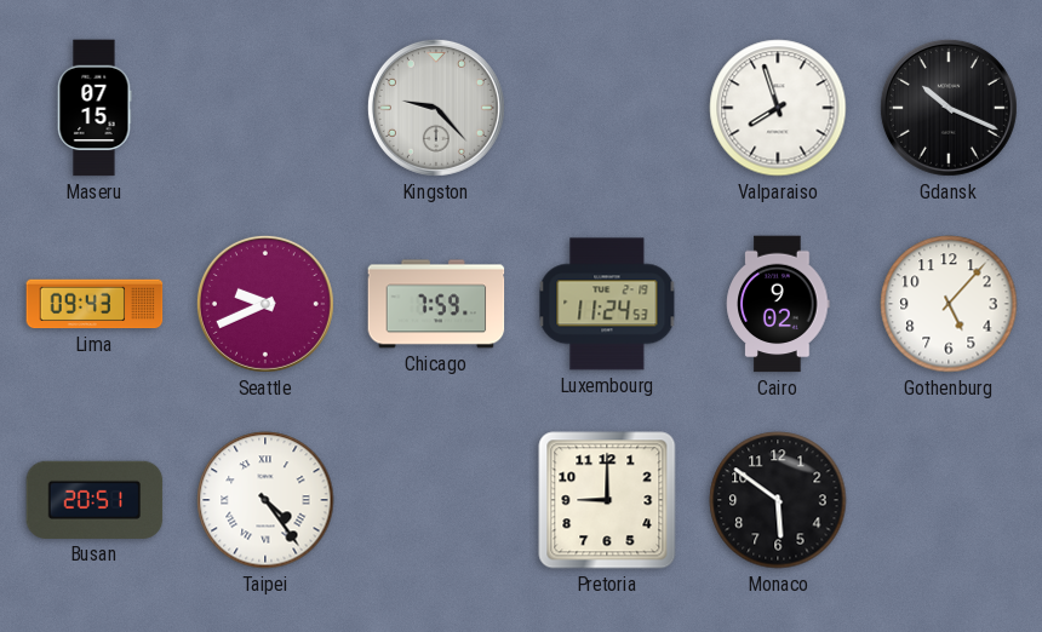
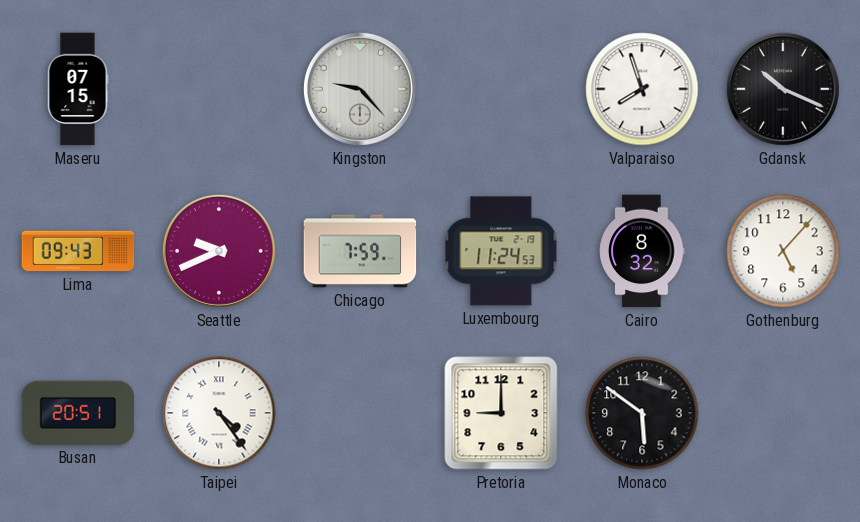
Cairo: 9:02 -> 8:32
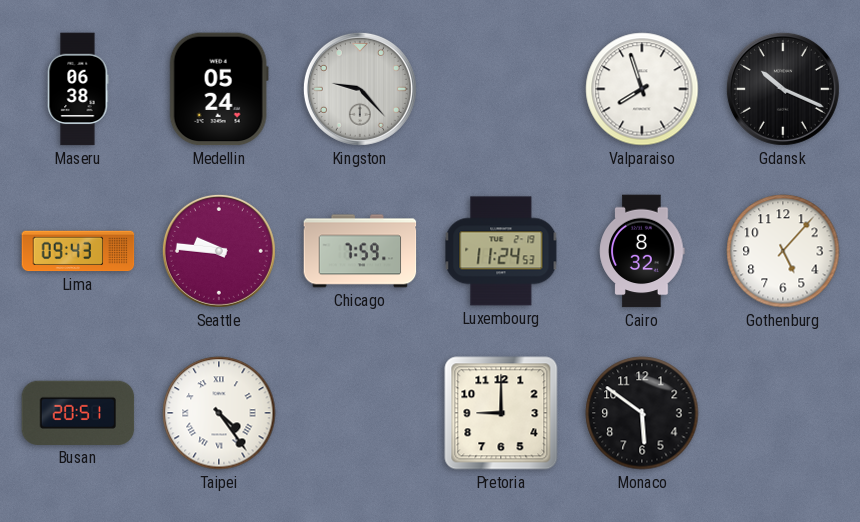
Maseru: 07:15 -> 06:38
Medellin: none -> 05:24
Seattle: 9:41 -> 9:46
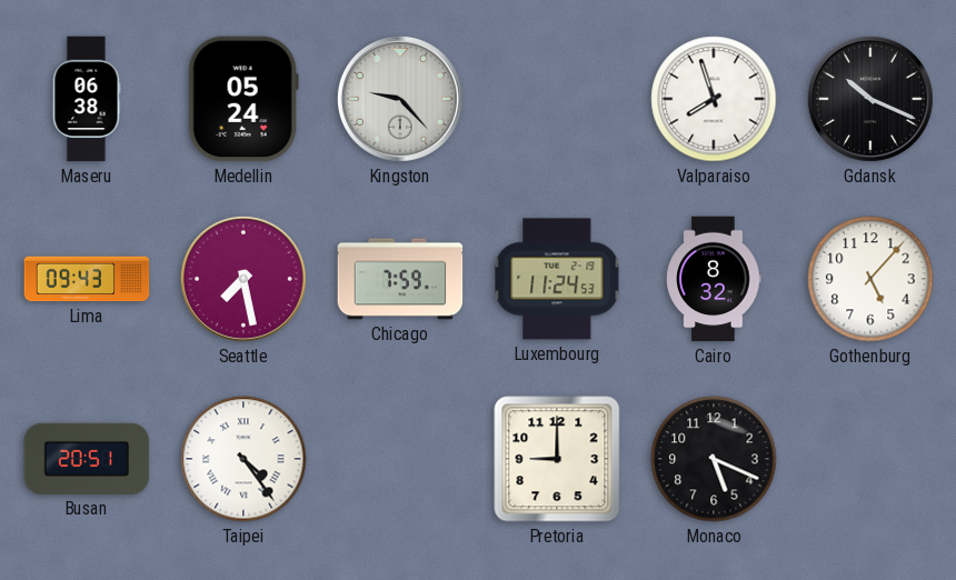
Seattle: 9:46 -> 7:28
Monaco: 5:51 -> 5:19
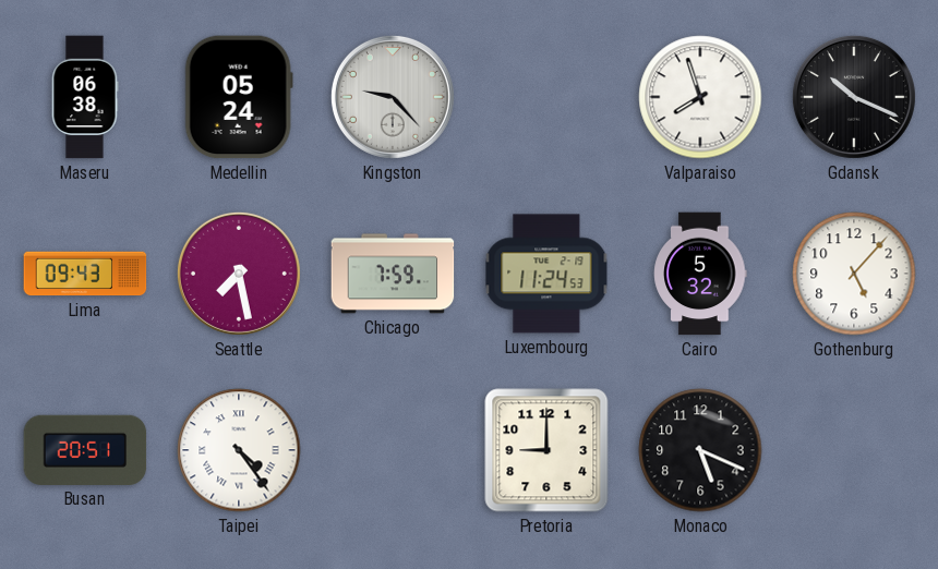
Cairo: 8:32 -> 5:32
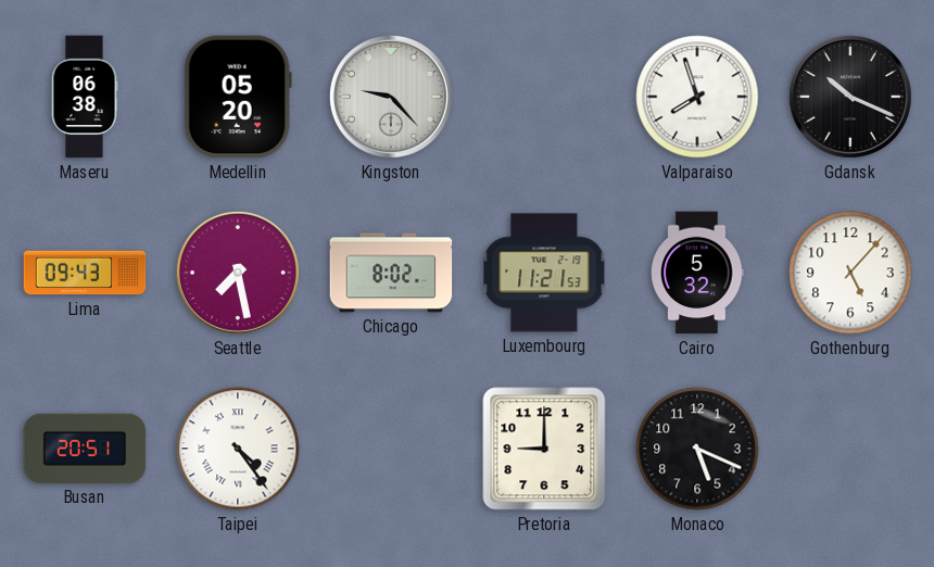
Medellin: 05:24 -> 05:20
Chicago: 7:59 -> 8:02
Luxembourg: 11:24 -> 11:21
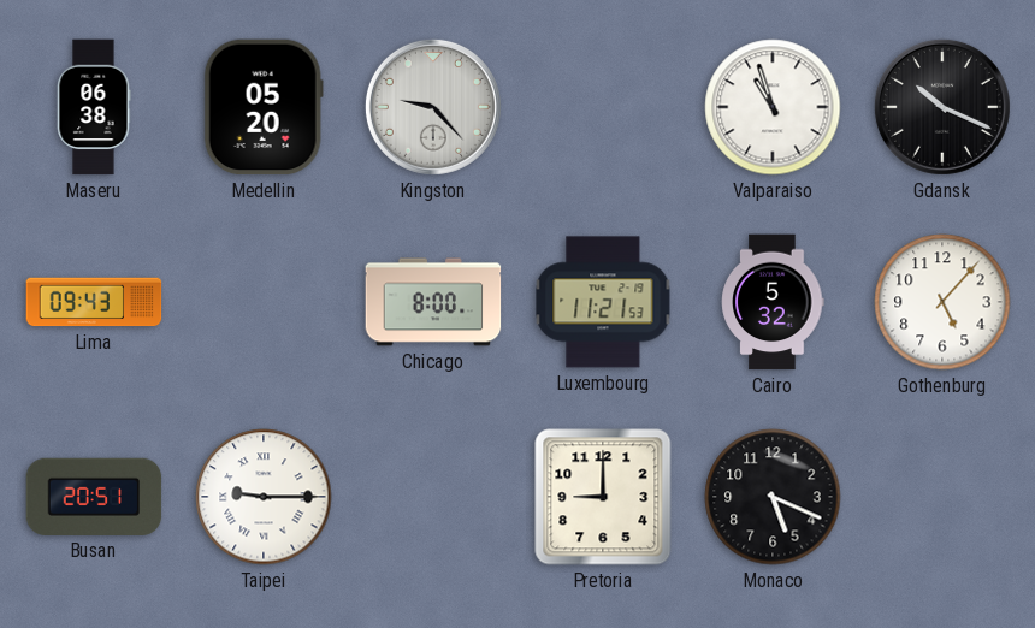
Valparaiso: 7:57 -> 10:57
Seattle: 7:28 -> none
Chicago: 8:02 -> 8:00
Taipei: 4:24 -> 9:15
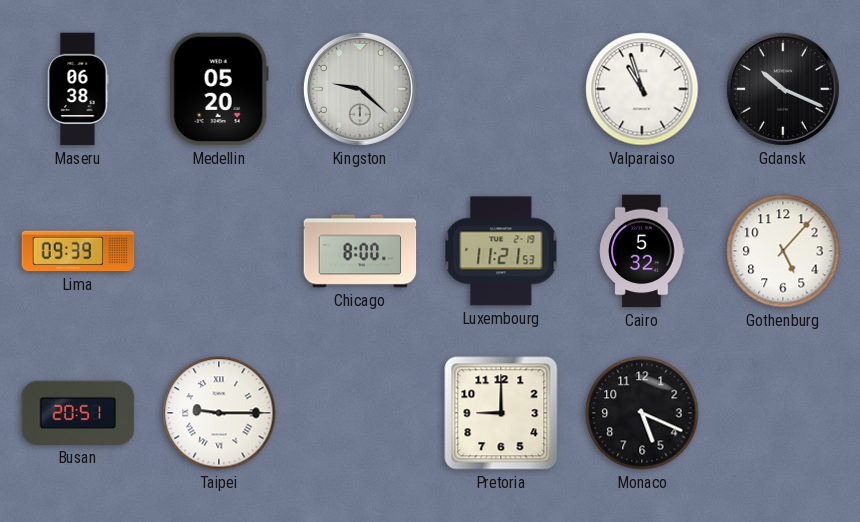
Kingston: 9:23 -> 9:22
Lima: 09:43 -> 09:39
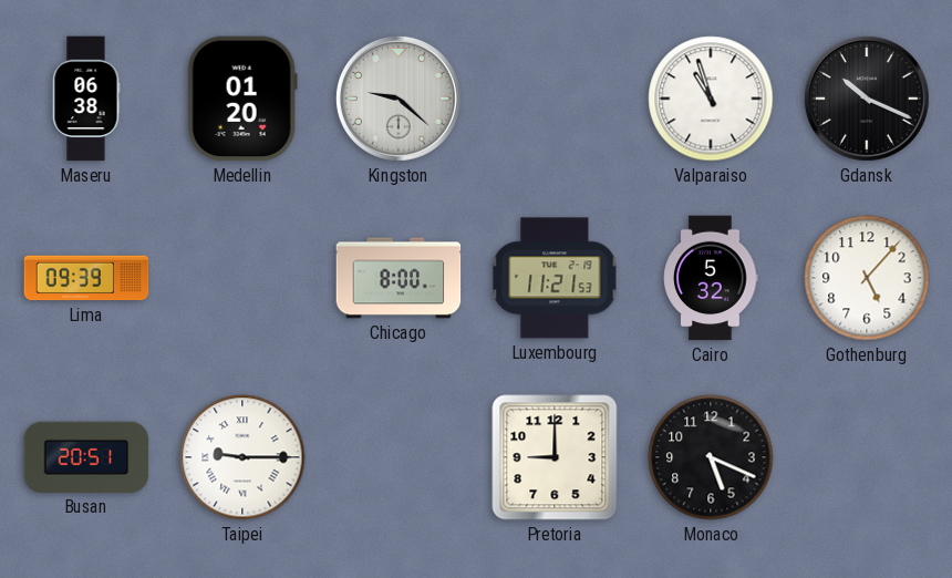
Medellin: 05:20 -> 01:20
